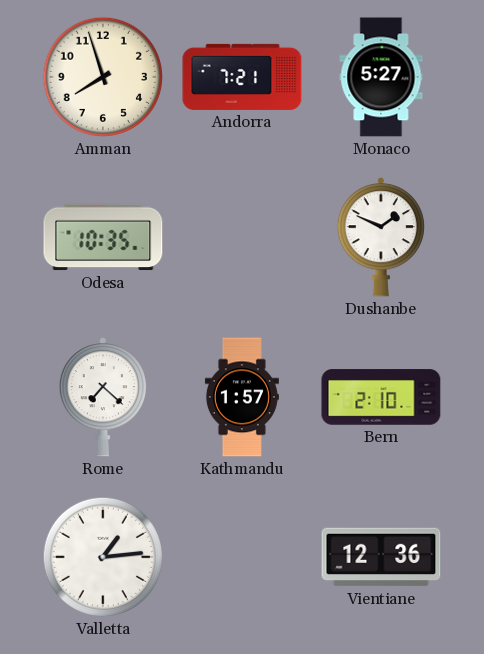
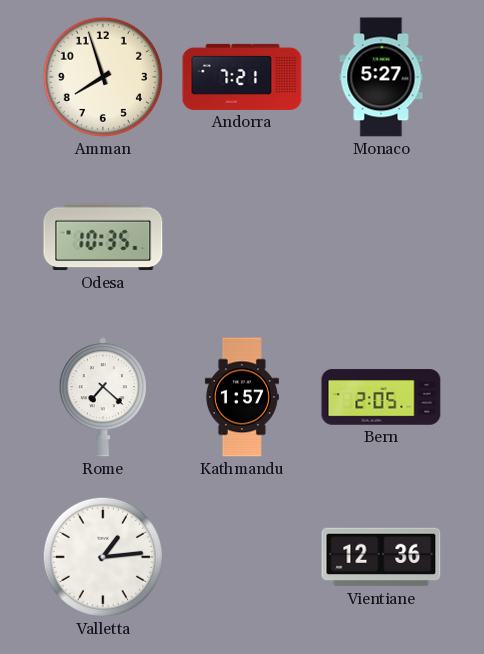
Dushanbe: 1:49 -> none
Bern: 2:10 -> 2:05
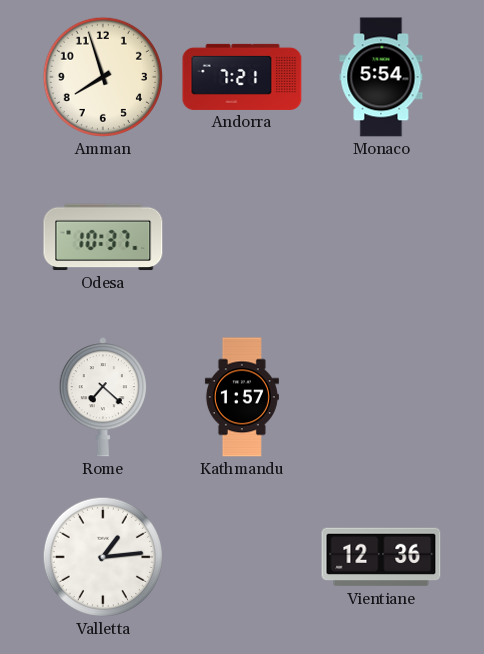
Monaco: 5:27 -> 5:54
Odesa: 10:35 -> 10:37
Bern: 2:05 -> none
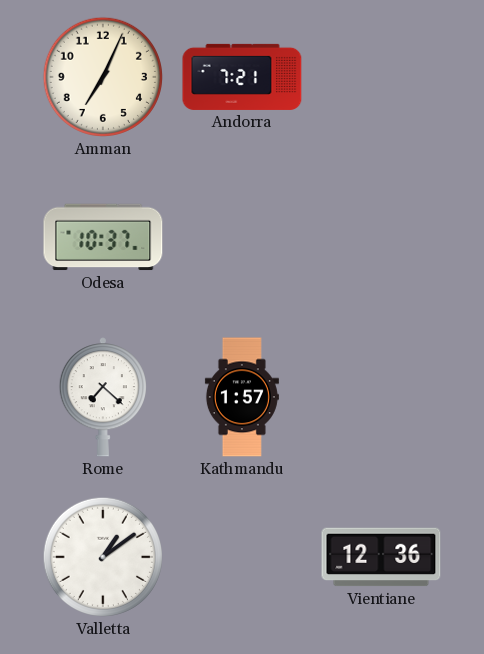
Amman: 7:57 -> 7:04
Monaco: 5:54 -> none
Valletta: 1:14 -> 1:09
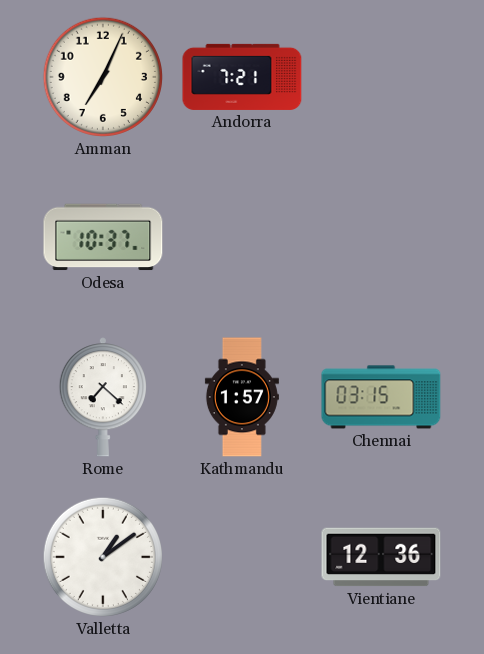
Chennai: none -> 03:15
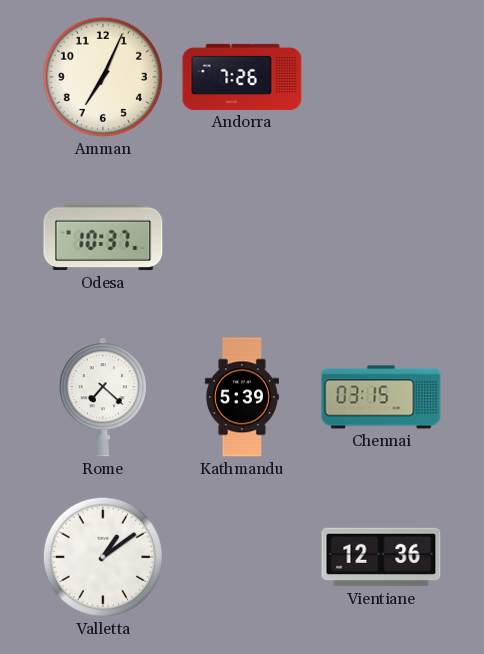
Andorra: 7:21 -> 7:26
Kathmandu: 1:57 -> 5:39
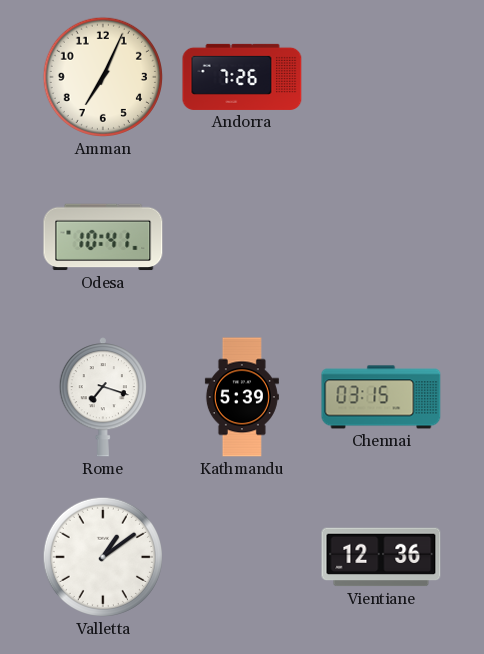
Odesa: 10:37 -> 10:41
Rome: 7:22 -> 7:18
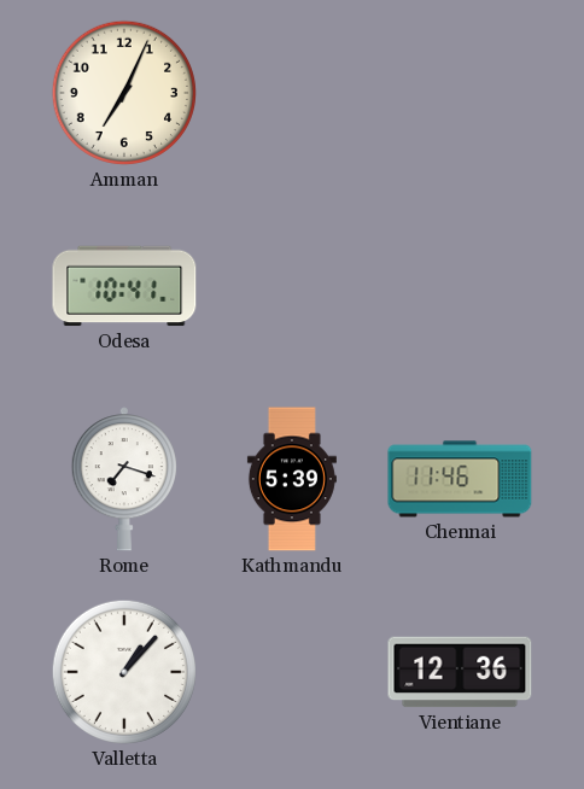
Andorra: 7:26 -> none
Chennai: 03:15 -> 11:46
Valletta: 1:09 -> 1:07
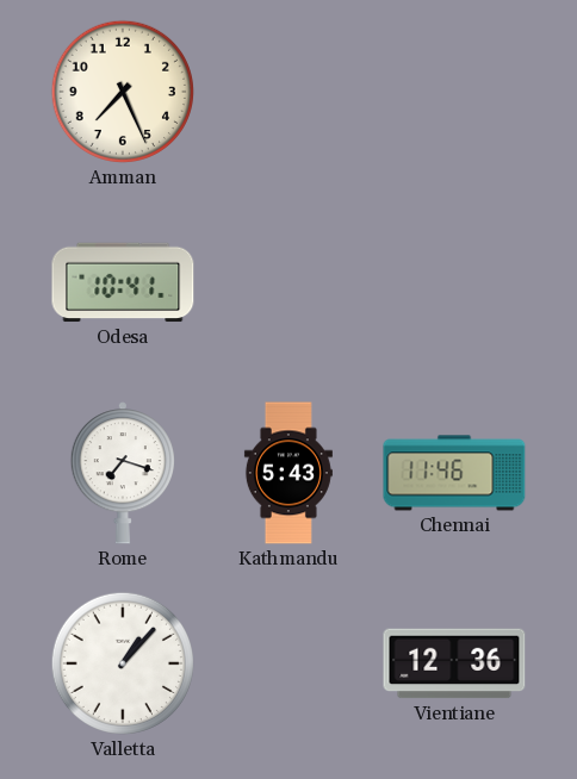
Amman: 7:04 -> 7:26
Kathmandu: 5:39 -> 5:43
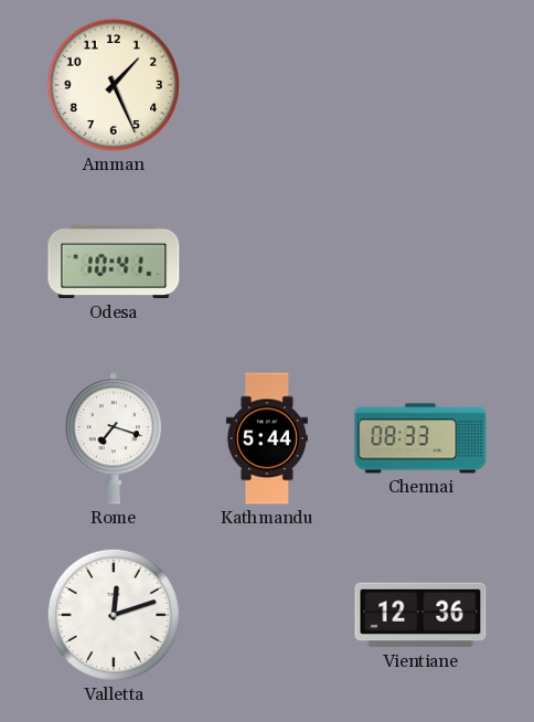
Amman: 7:26 -> 1:26
Kathmandu: 5:43 -> 5:44
Chennai: 11:46 -> 08:33
Valletta: 1:07 -> 12:12
